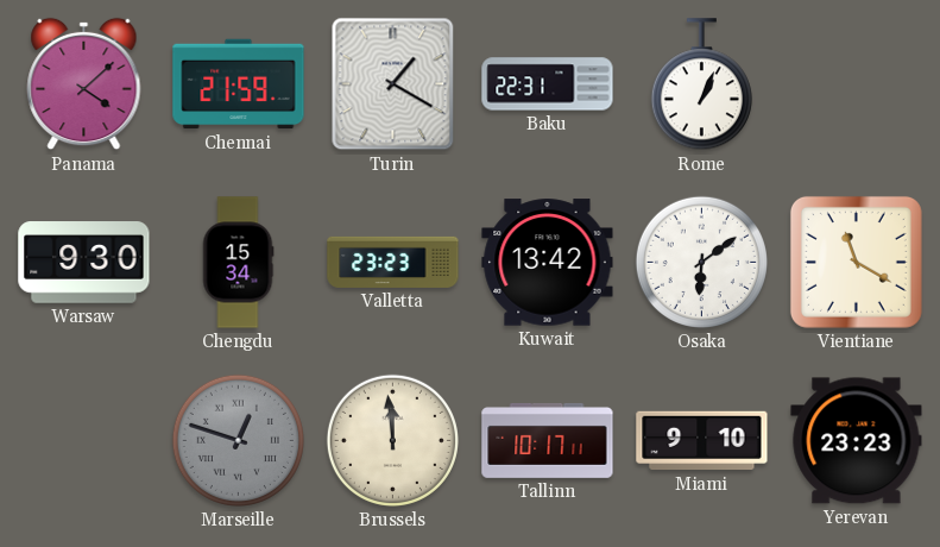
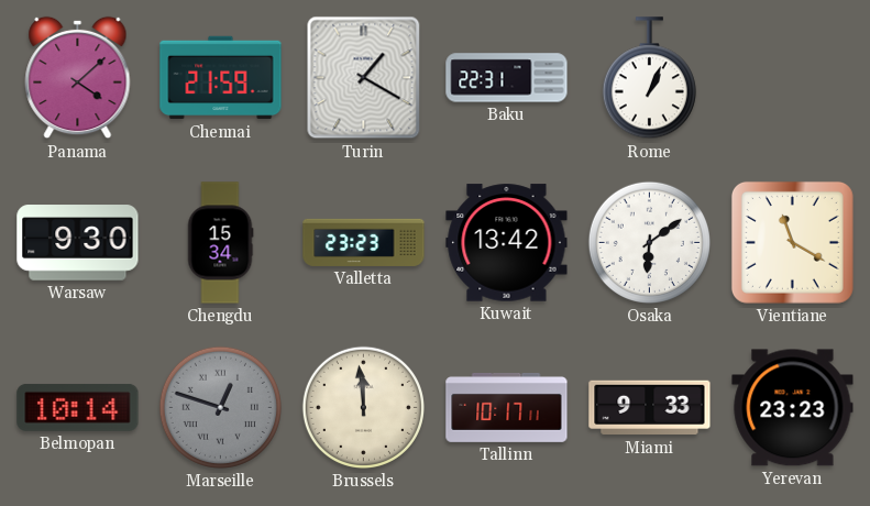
Belmopan: none -> 10:14
Miami: 9:10 -> 9:33
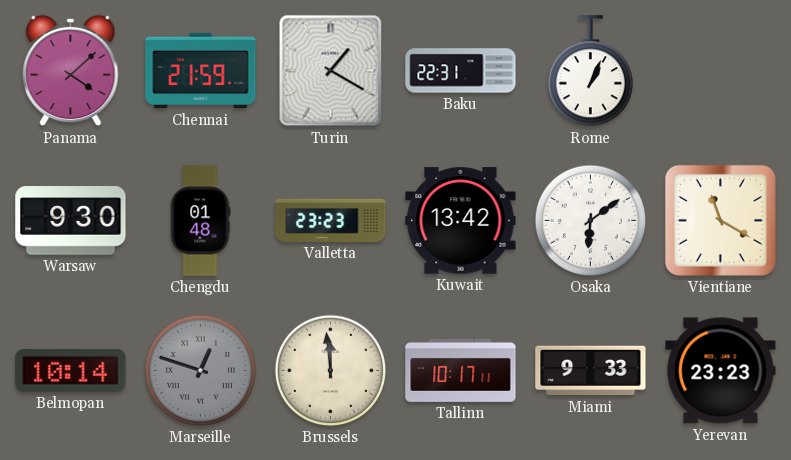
Chengdu: 15:34 -> 01:48
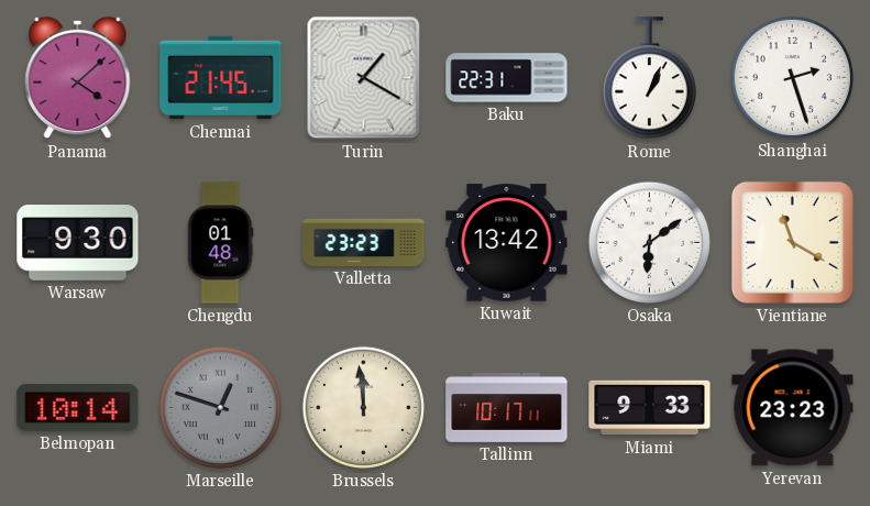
Chennai: 21:59 -> 21:45
Shanghai: none -> 2:27
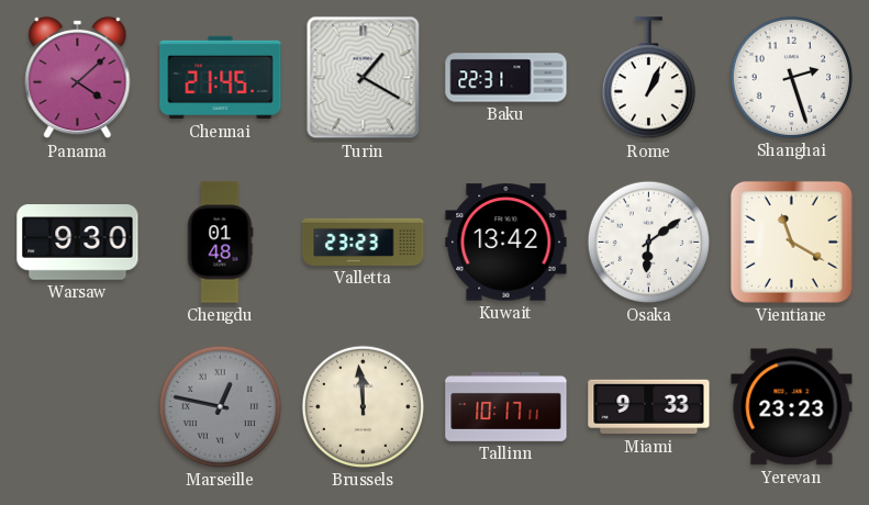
Belmopan: 10:14 -> none
Marseille: 12:48 -> 12:47
